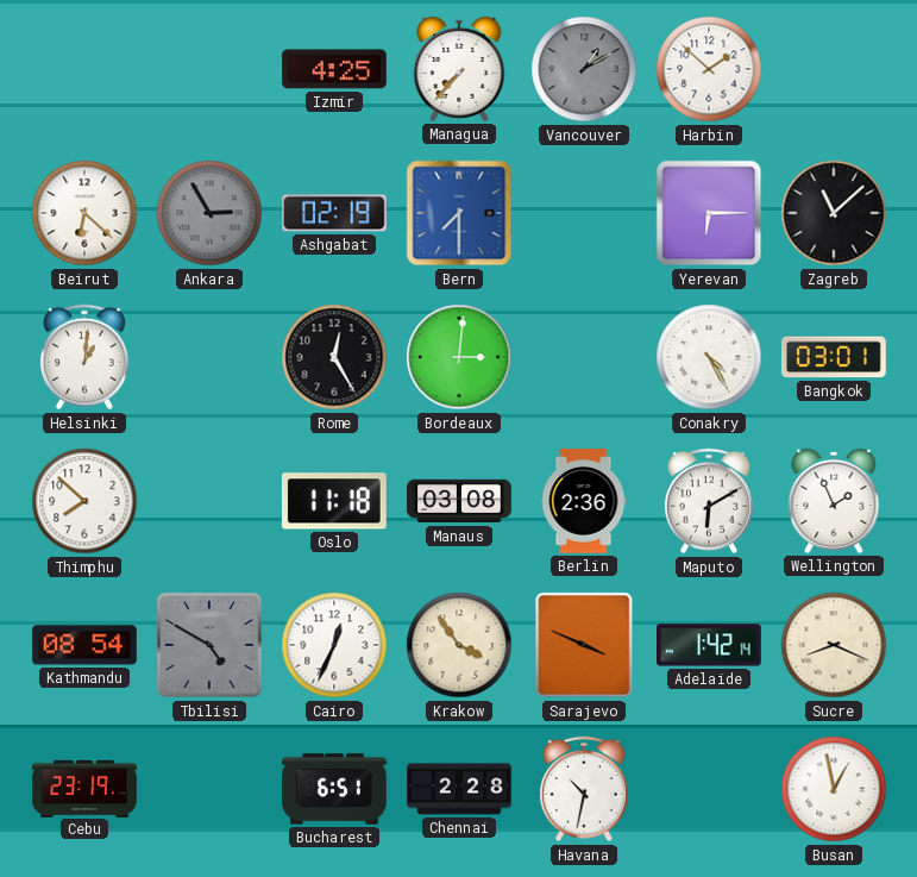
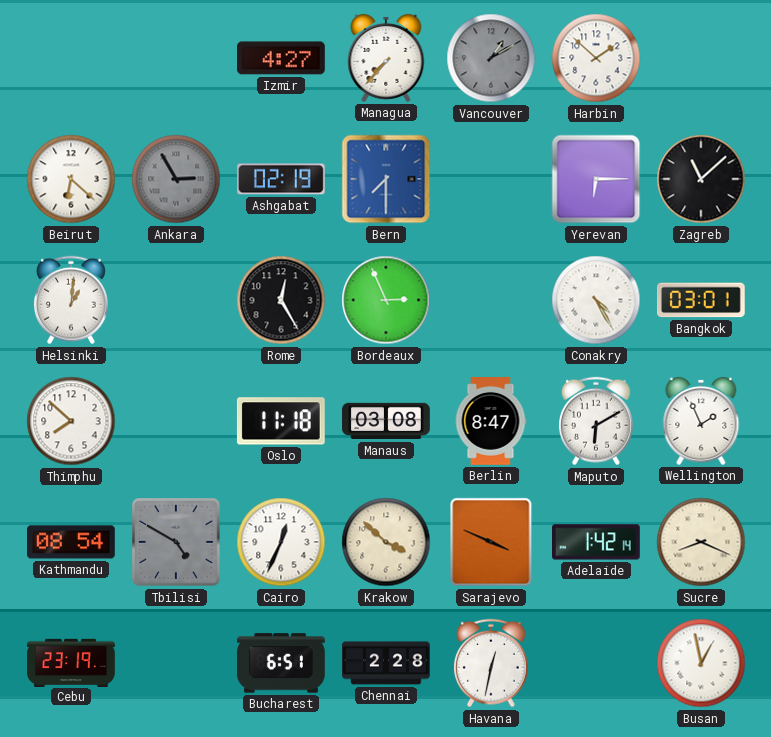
Izmir: 4:25 -> 4:27
Bordeaux: 3:01 -> 2:56
Berlin: 2:36 -> 8:47
Krakow: 3:54 -> 3:52
Havana: 10:32 -> 12:32
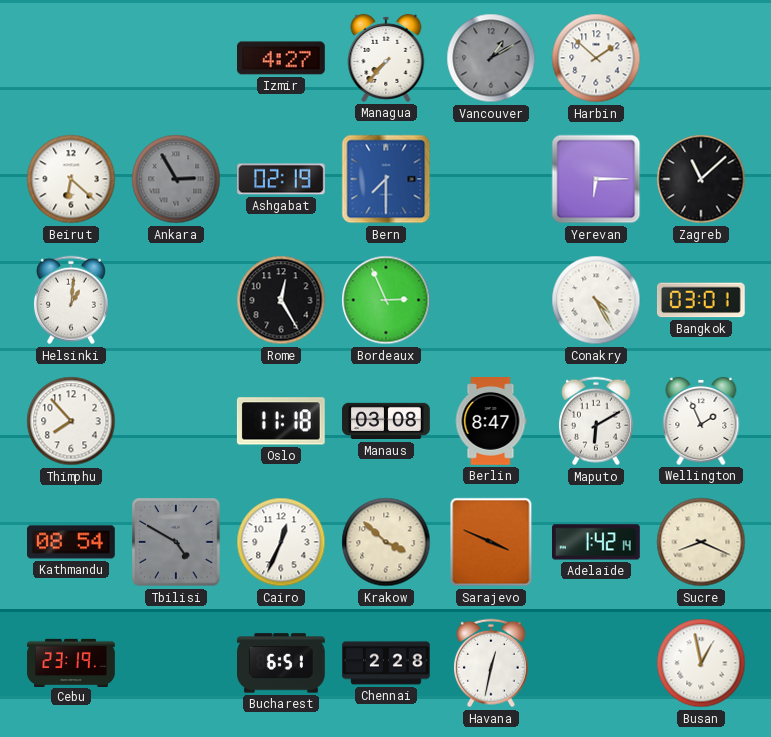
Thimphu: 7:52 -> 7:53
